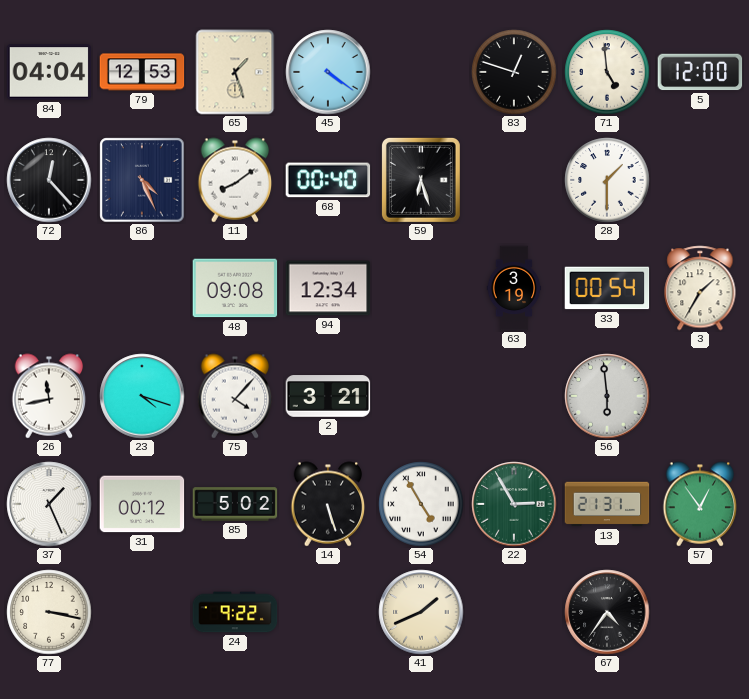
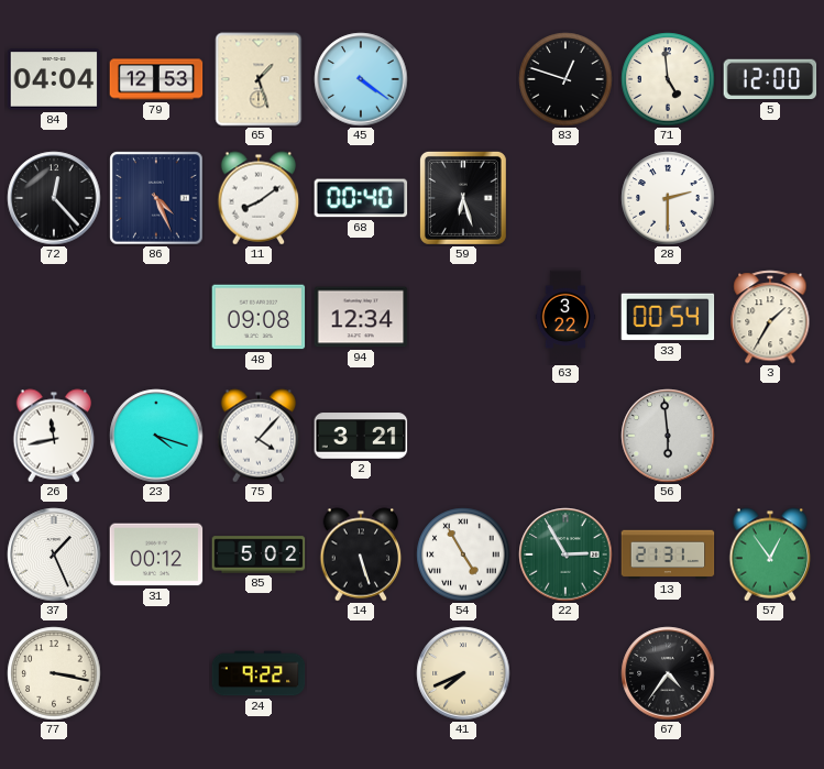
28: 1:30 -> 2:30
63: 3:19 -> 3:22
41: 1:41 -> 7:41
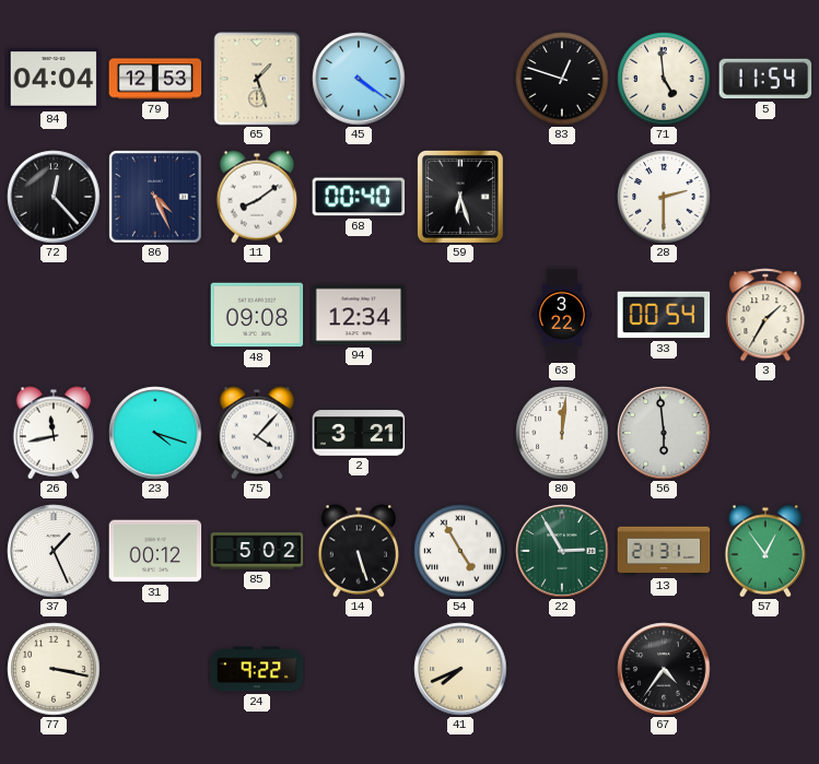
5: 12:00 -> 11:54
80: none -> 12:01
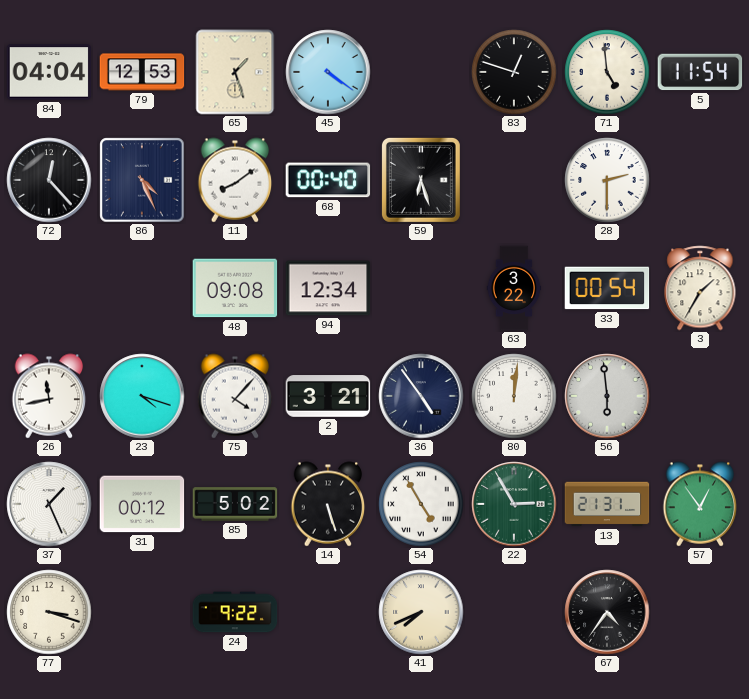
36: none -> 4:54
77: 3:17 -> 3:18
